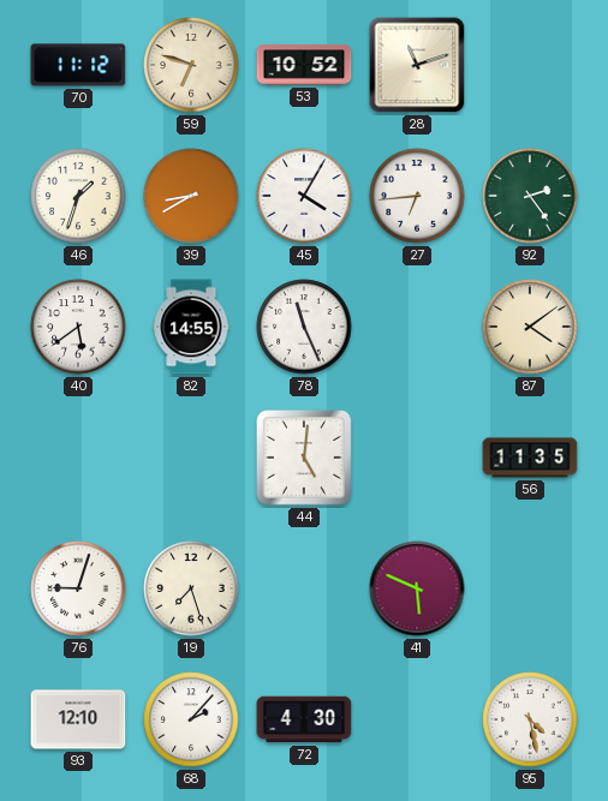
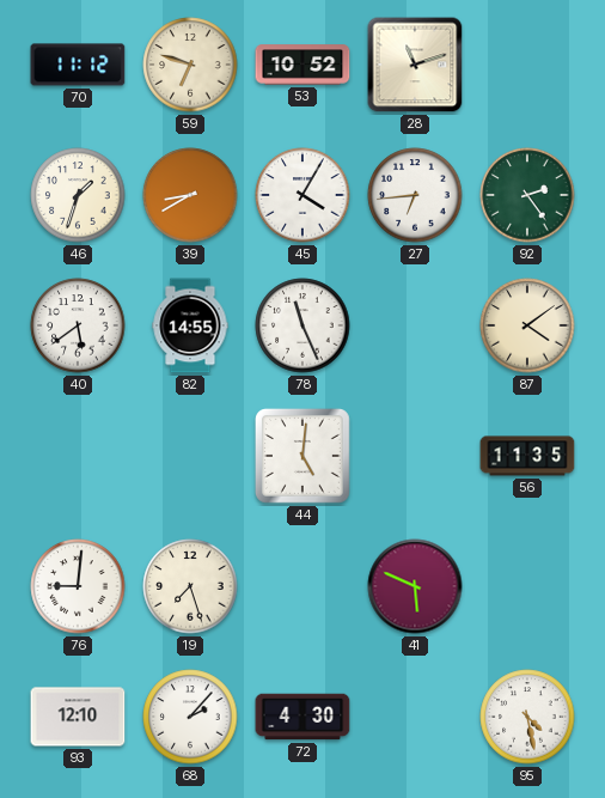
76: 9:03 -> 9:01
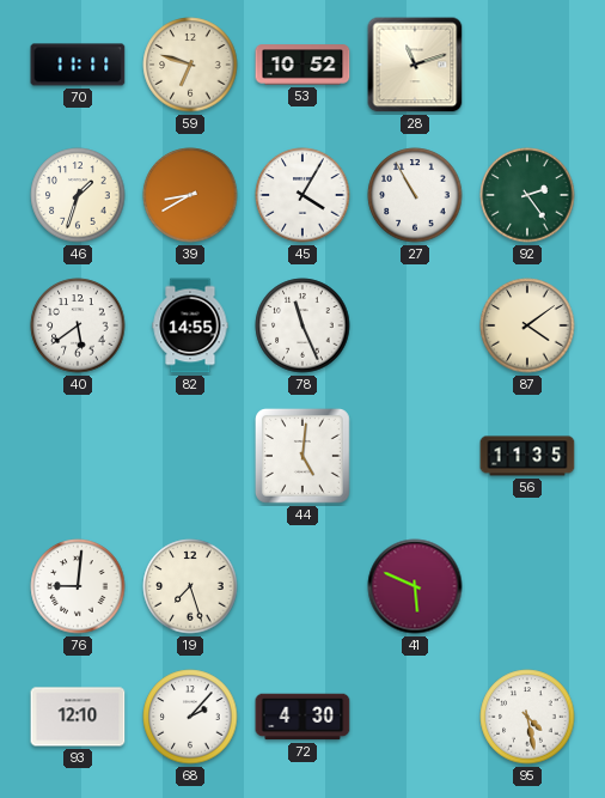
70: 11:12 -> 11:11
27: 6:44 -> 10:55
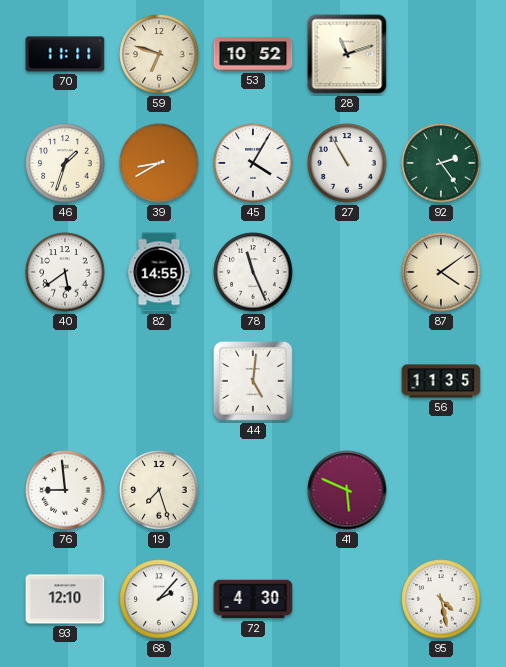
76: 9:01 -> 8:59
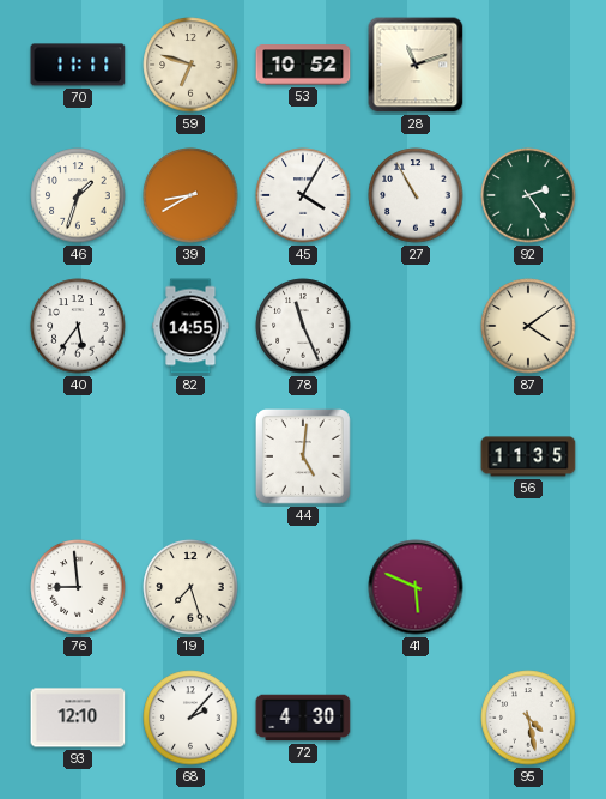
40: 5:39 -> 5:36
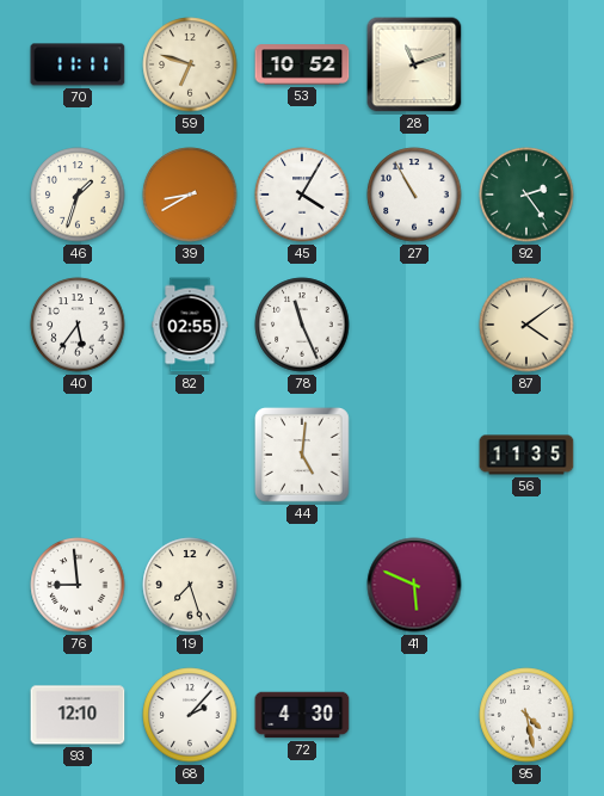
82: 14:55 -> 02:55
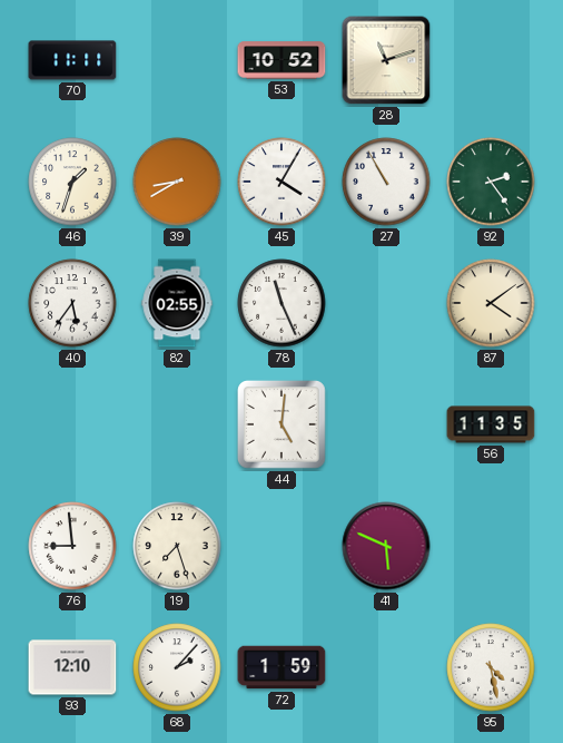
59: 6:48 -> none
72: 4:30 -> 1:59
